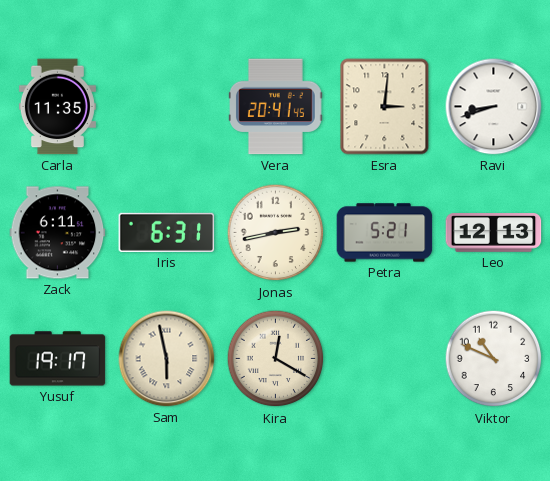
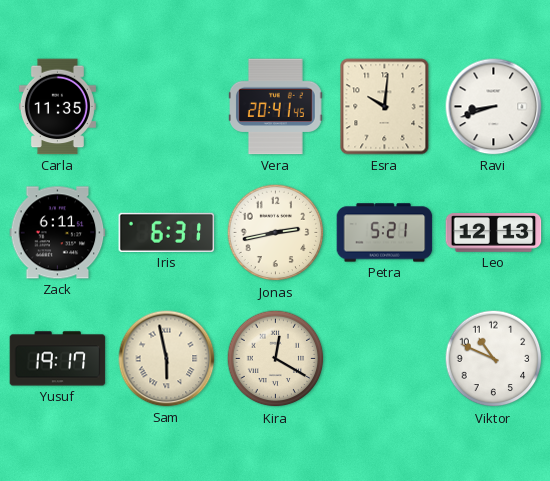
Esra: 3:01 -> 10:01
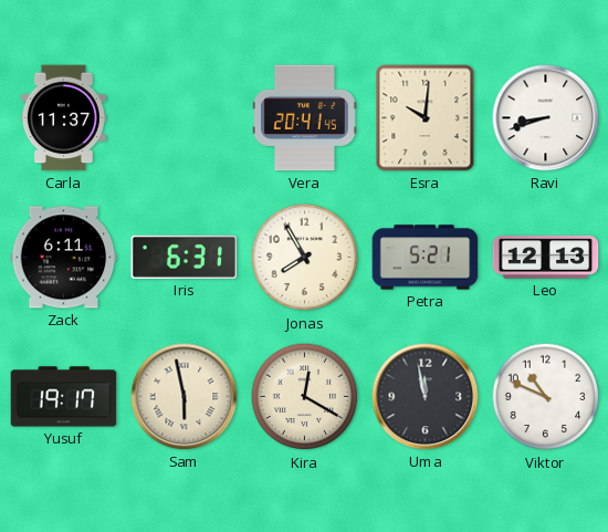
Carla: 11:35 -> 11:37
Jonas: 2:43 -> 7:55
Uma: none -> 11:58
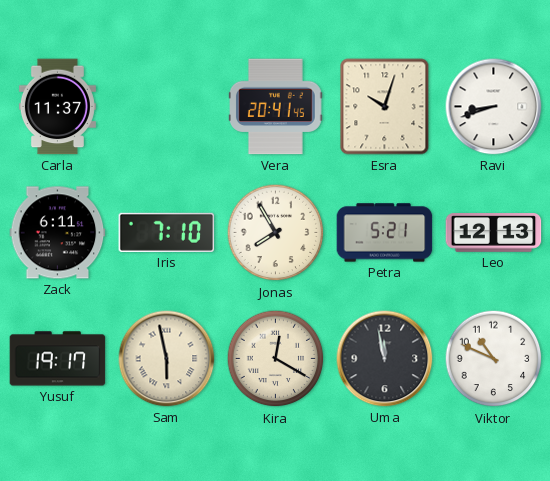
Esra: 10:01 -> 10:03
Iris: 6:31 -> 7:10
